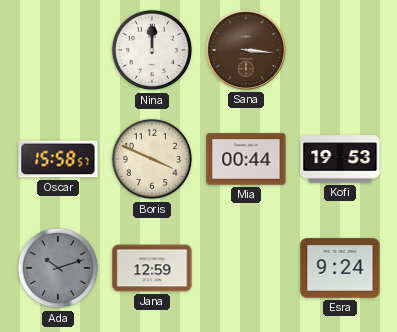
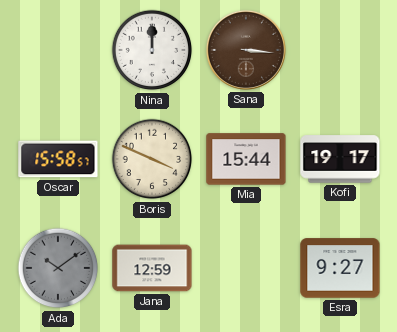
Mia: 00:44 -> 15:44
Kofi: 19:53 -> 19:17
Ada: 10:12 -> 10:09
Esra: 9:24 -> 9:27
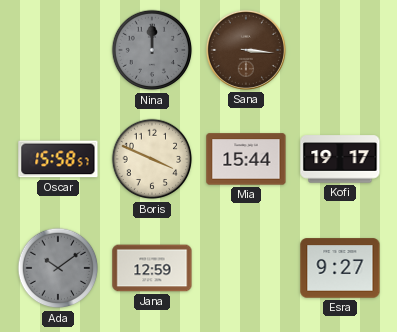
Nina dial: white -> grey
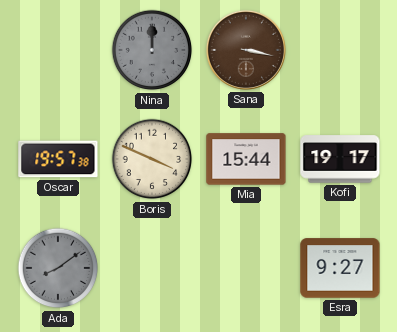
Sana: 3:16 -> 3:17
Oscar: 15:58 -> 19:57
Ada: 10:09 -> 8:09
Jana: 12:59 -> none
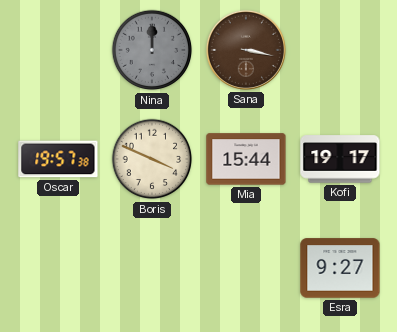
Ada: 8:09 -> none
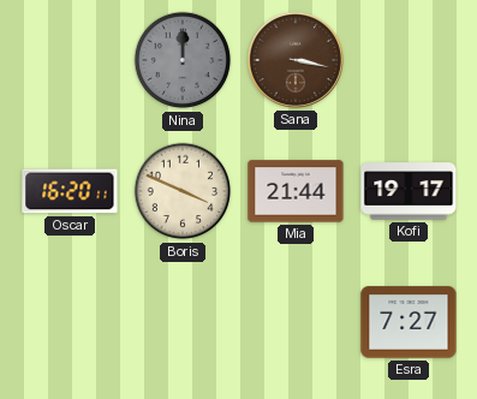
Oscar: 19:57 -> 16:20
Mia: 15:44 -> 21:44
Esra: 9:27 -> 7:27
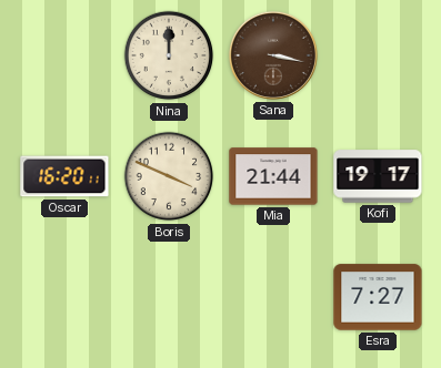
Nina dial: grey -> cream
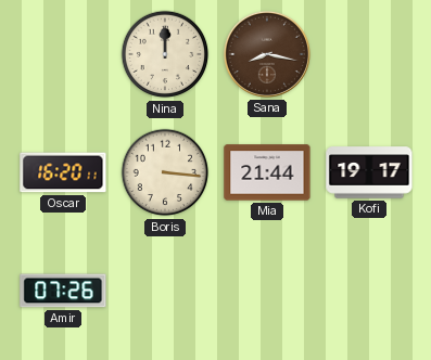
Sana: 3:17 -> 8:17
Boris: 3:49 -> 3:16
Amir: none -> 07:26
Esra: 7:27 -> none
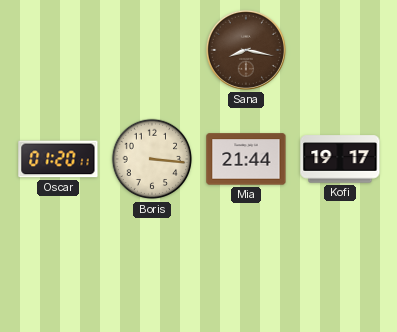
Nina: 12:00 -> none
Oscar: 16:20 -> 01:20
Amir: 07:26 -> none
